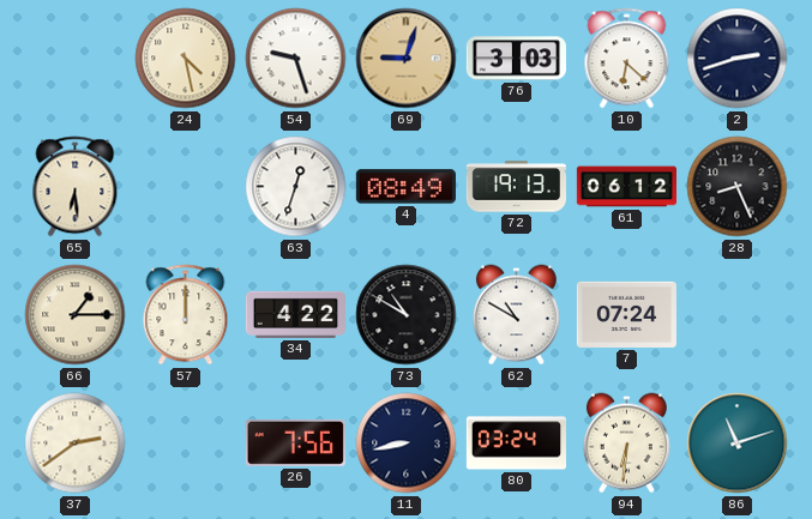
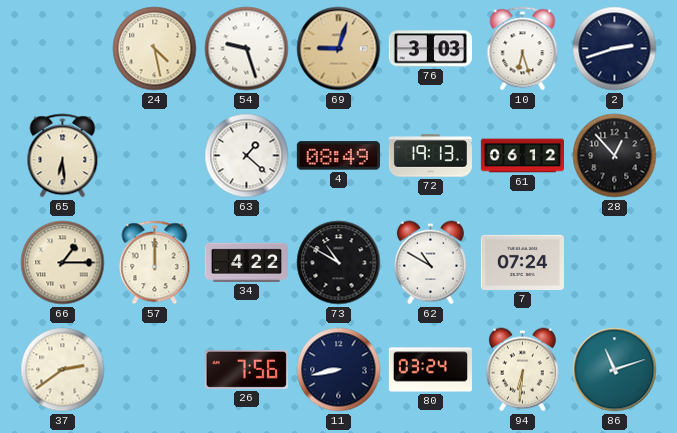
10: 6:22 -> 6:27
63: 12:33 -> 1:22
28: 8:26 -> 12:53
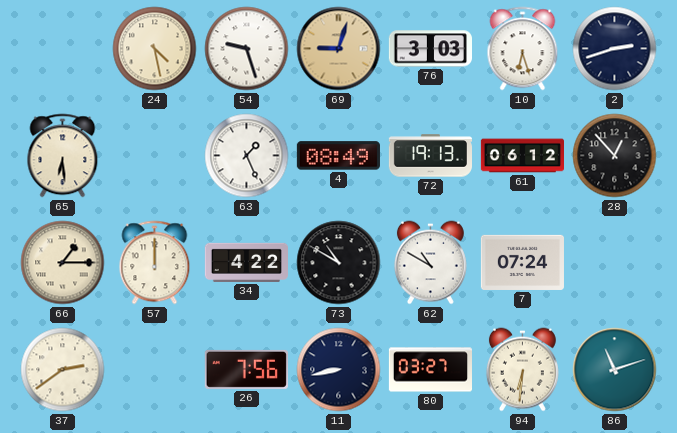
63: 1:22 -> 1:26
80: 03:24 -> 03:27
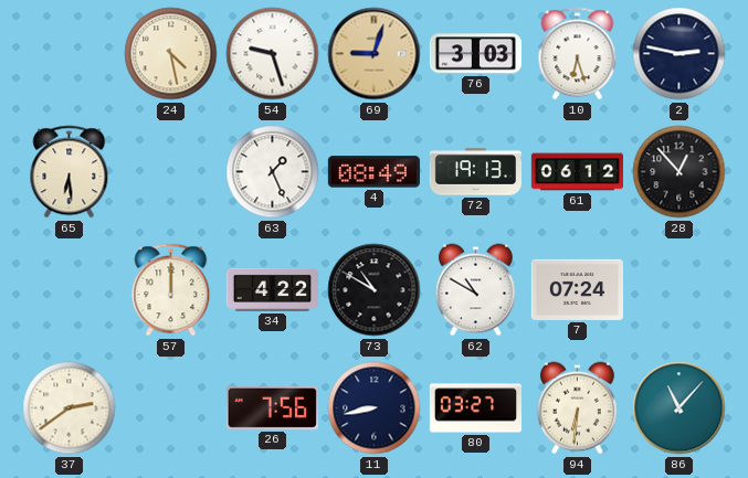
2: 2:42 -> 2:47
66: 1:15 -> none
86: 11:12 -> 11:07
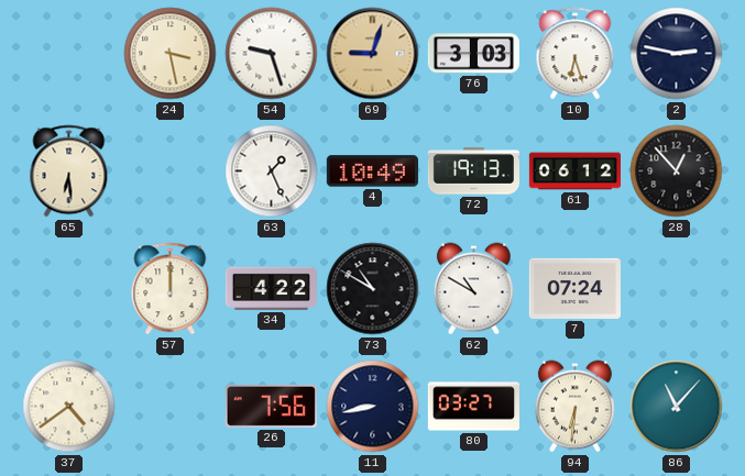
24: 4:28 -> 3:28
4: 08:49 -> 10:49
37: 2:39 -> 4:39
